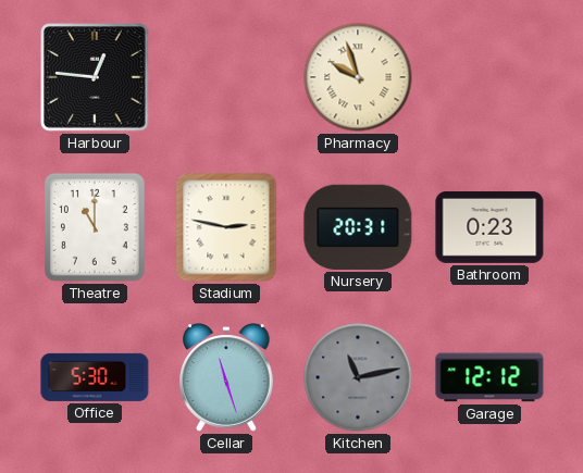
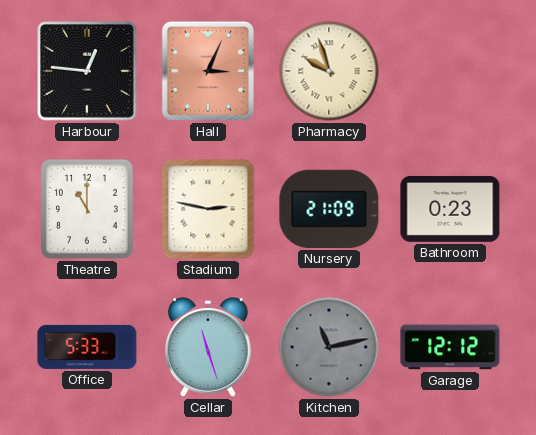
Hall: none -> 3:04
Nursery: 20:31 -> 21:09
Office: 5:30 -> 5:33
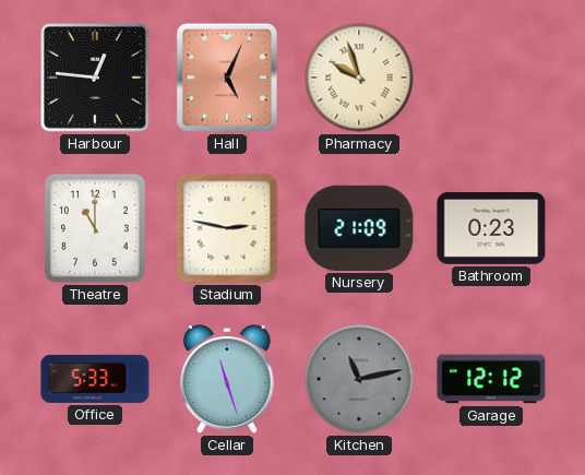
Hall: 3:04 -> 5:04
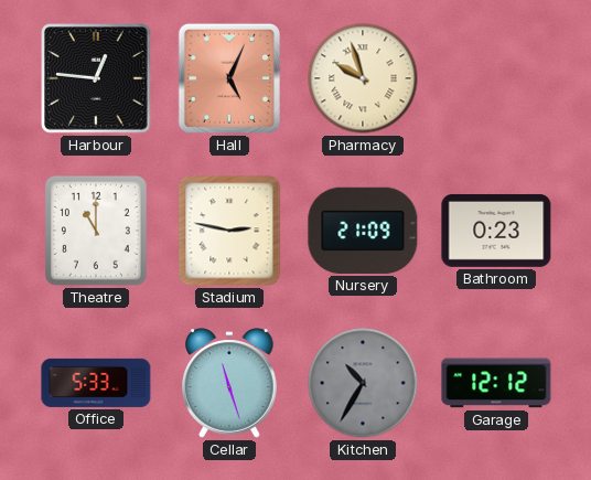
Kitchen: 11:13 -> 10:35
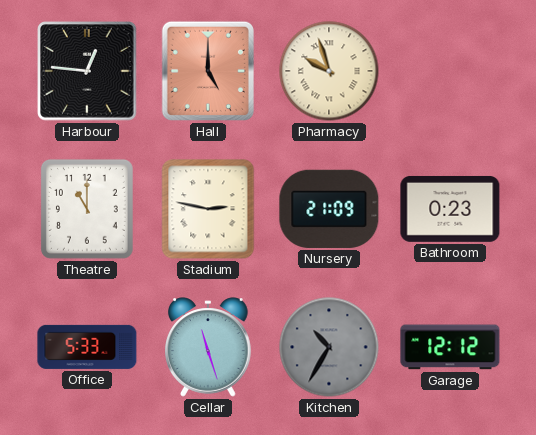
Hall: 5:04 -> 5:00
